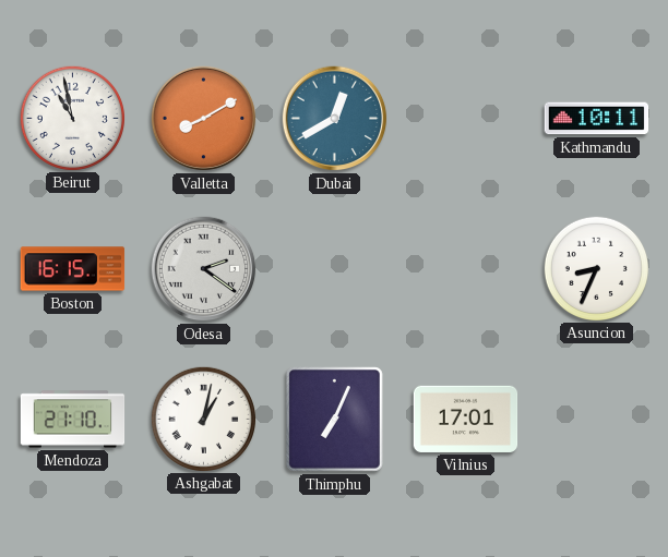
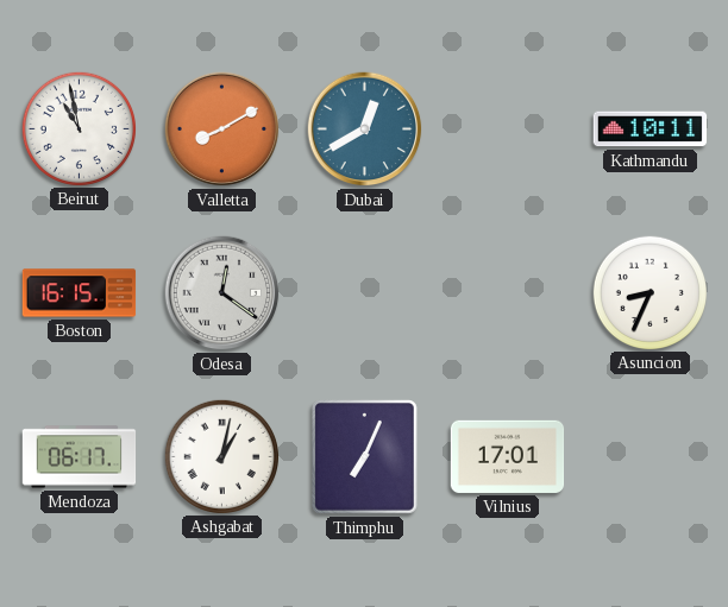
Odesa: 2:21 -> 12:21
Mendoza: 21:10 -> 06:17
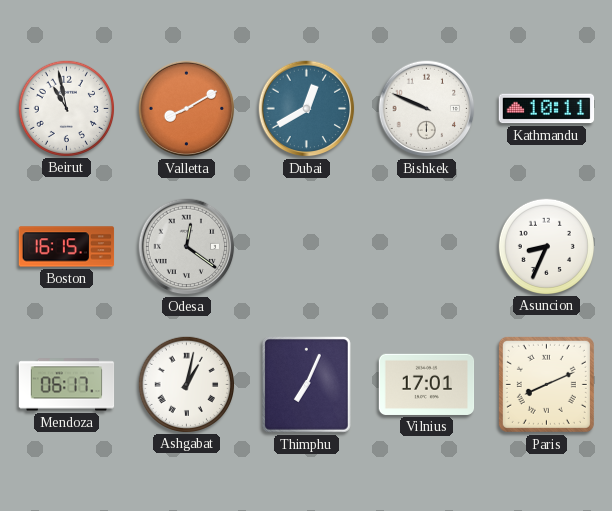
Bishkek: none -> 9:49
Paris: none -> 8:11
